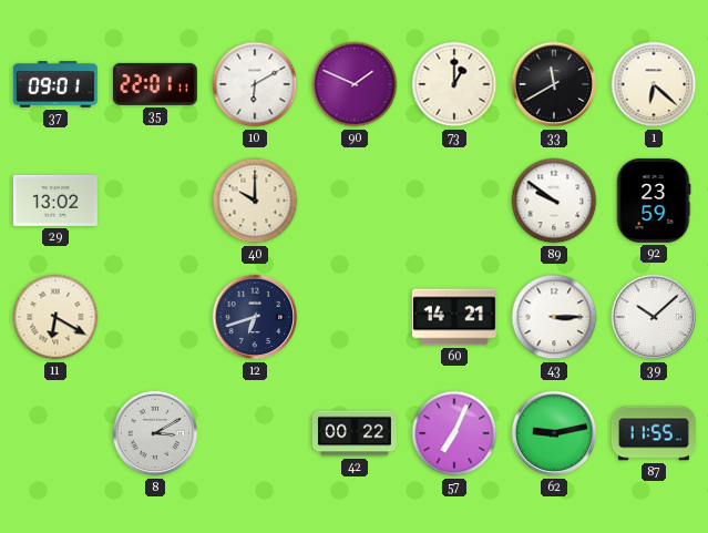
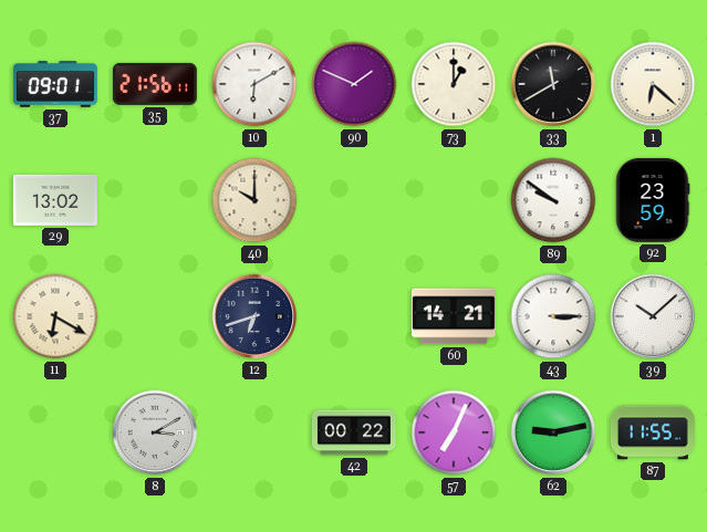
35: 22:01 -> 21:56
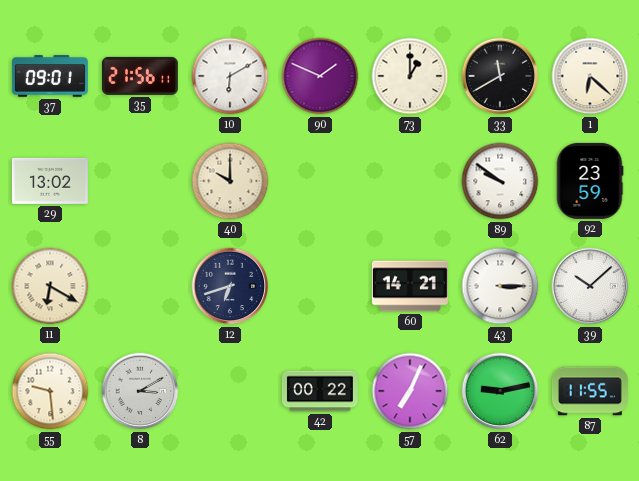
55: none -> 9:29
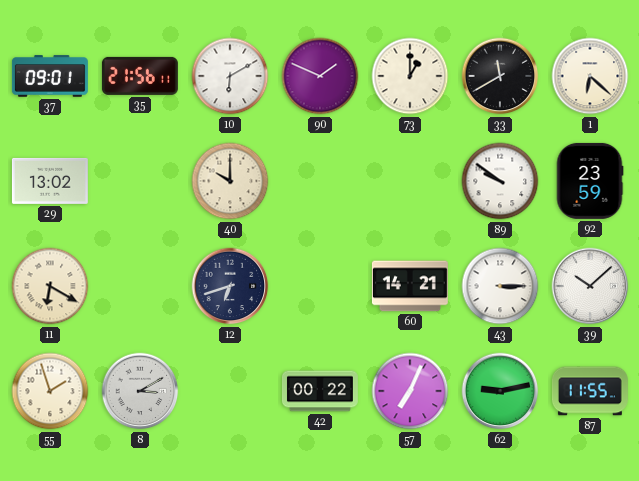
55: 9:29 -> 1:57
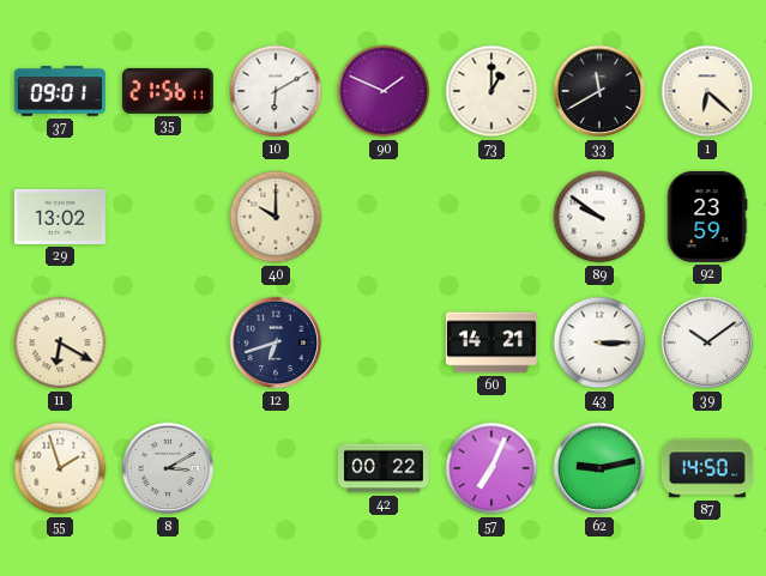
39: 10:08 -> 10:09
87: 11:55 -> 14:50
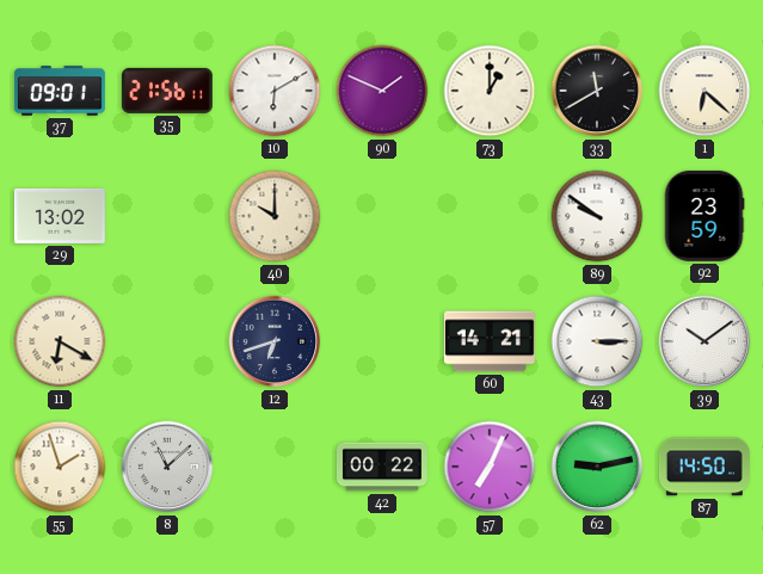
8: 3:10 -> 11:08
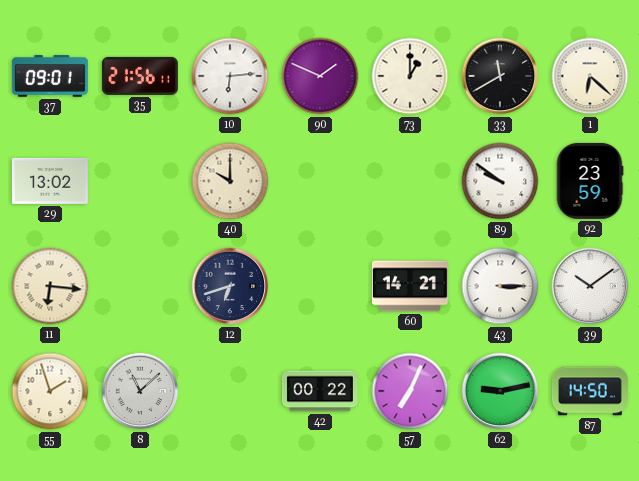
10: 6:10 -> 6:14
11: 6:20 -> 6:16
